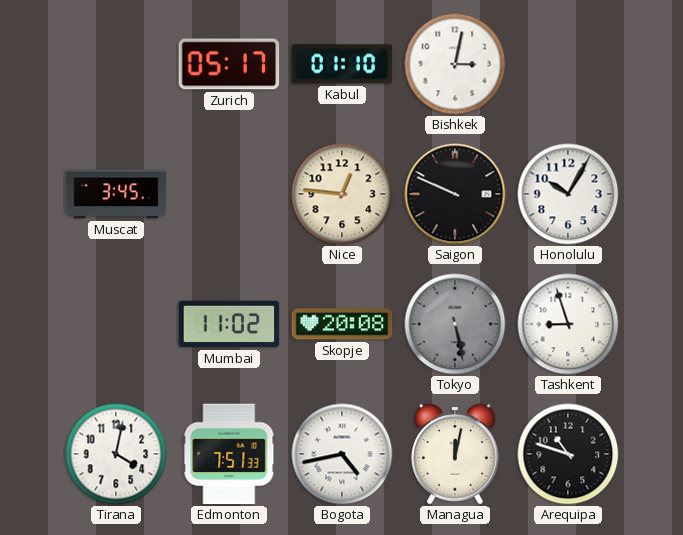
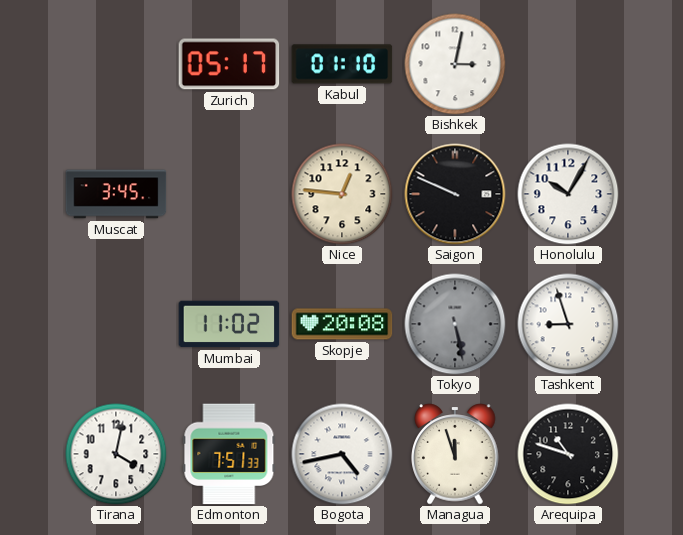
Managua: 12:02 -> 11:57
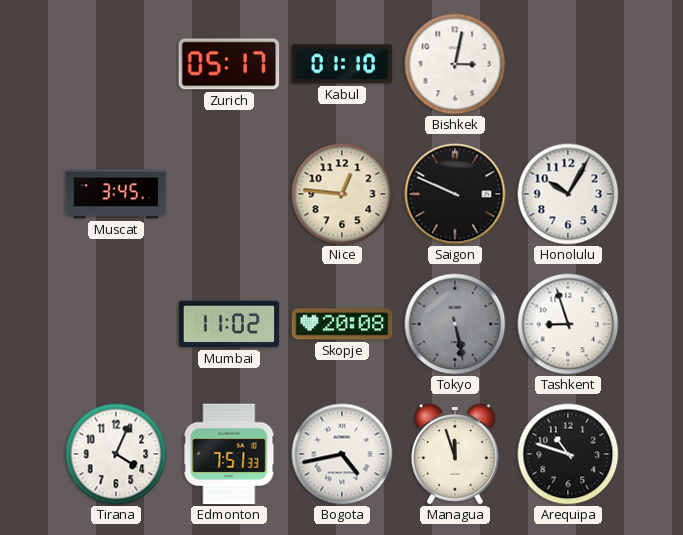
Tirana: 4:02 -> 4:04
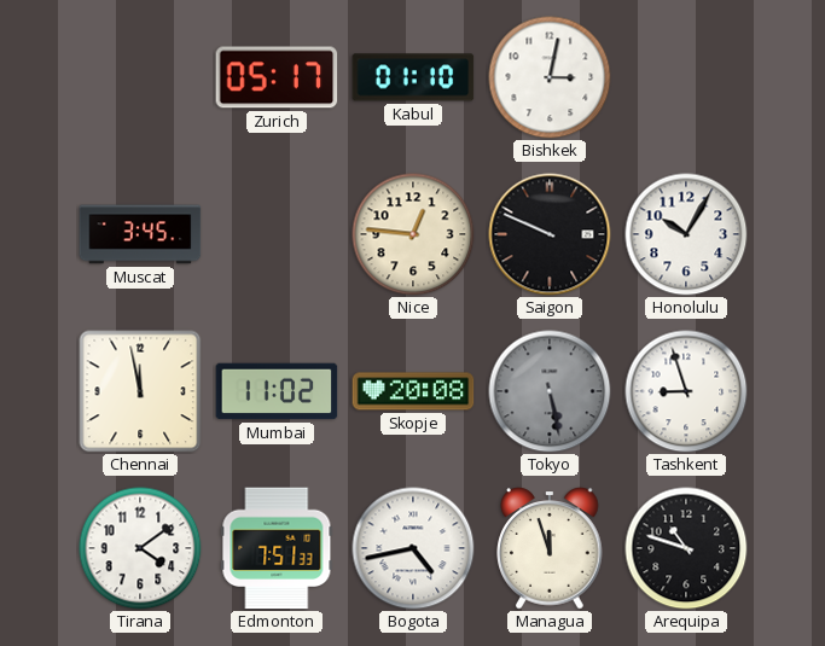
Chennai: none -> 11:58
Tirana: 4:04 -> 4:09
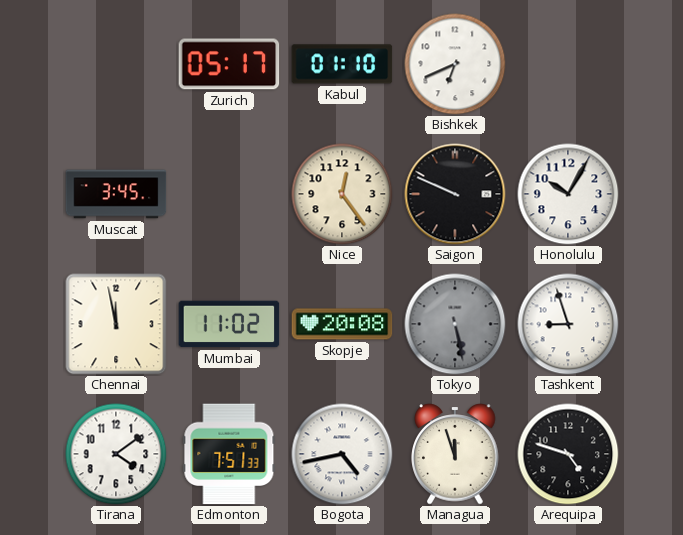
Bishkek: 3:02 -> 6:41
Nice: 12:46 -> 12:24
Arequipa: 10:48 -> 4:48
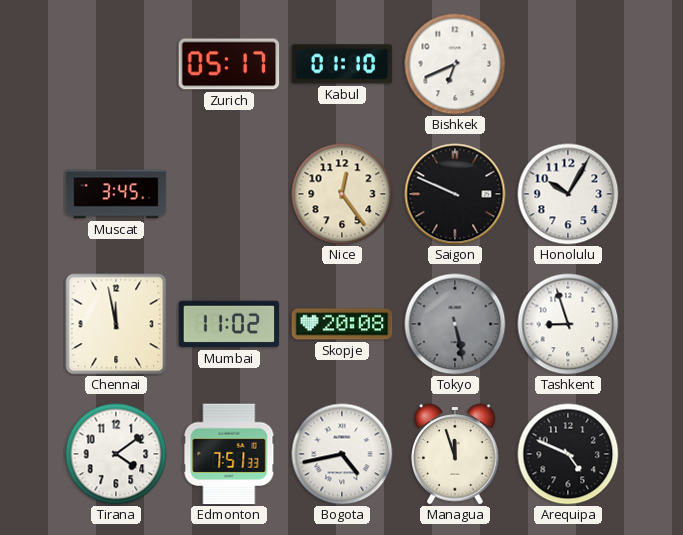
Arequipa: 4:48 -> 4:49
